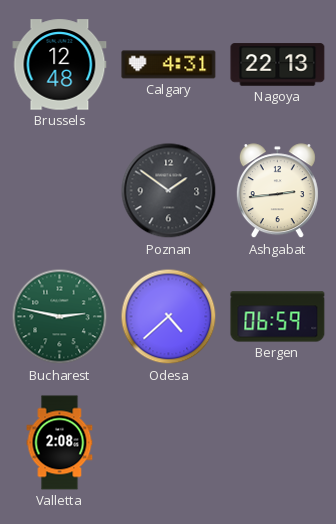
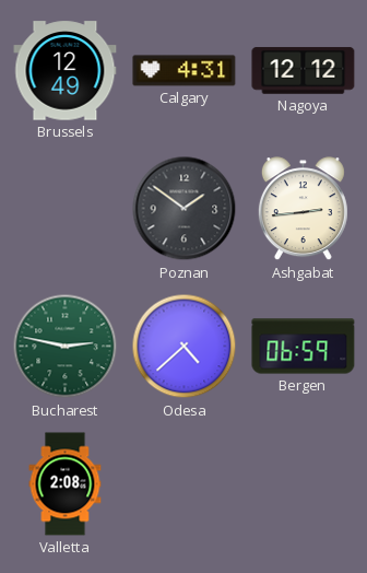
Brussels: 12:48 -> 12:49
Nagoya: 22:13 -> 12:12
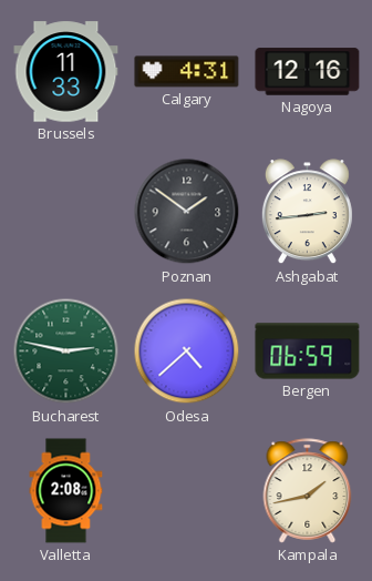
Brussels: 12:49 -> 11:33
Nagoya: 12:12 -> 12:16
Kampala: none -> 1:43
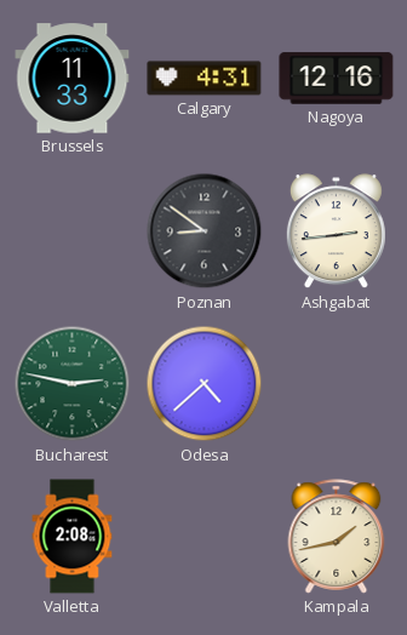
Poznan: 1:51 -> 8:51
Bergen: 06:59 -> none
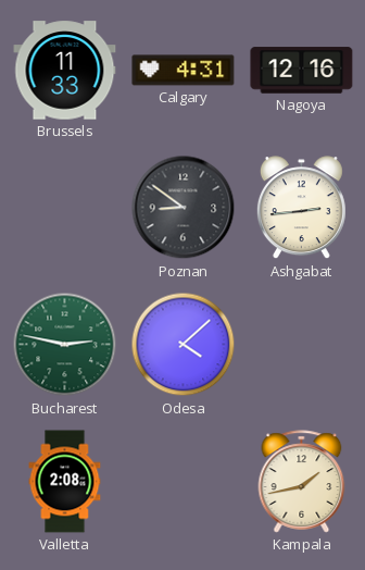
Odesa: 4:38 -> 4:08
